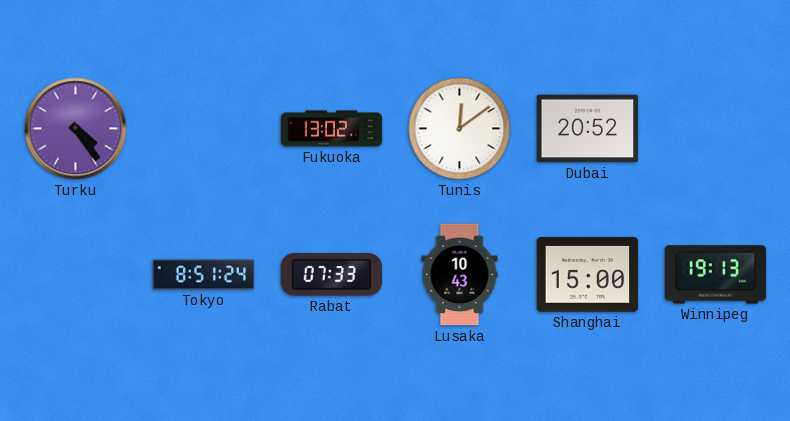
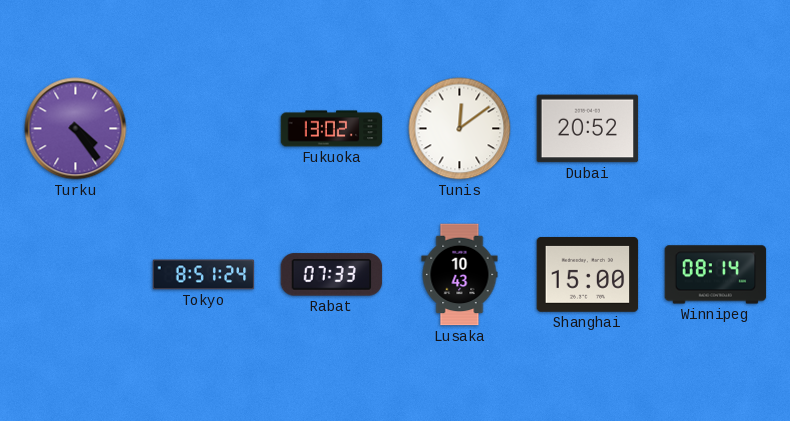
Winnipeg: 19:13 -> 08:14
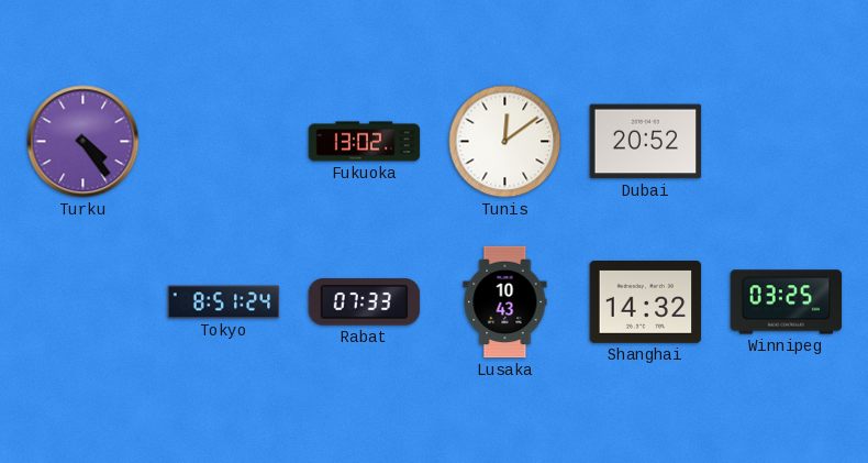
Shanghai: 15:00 -> 14:32
Winnipeg: 08:14 -> 03:25
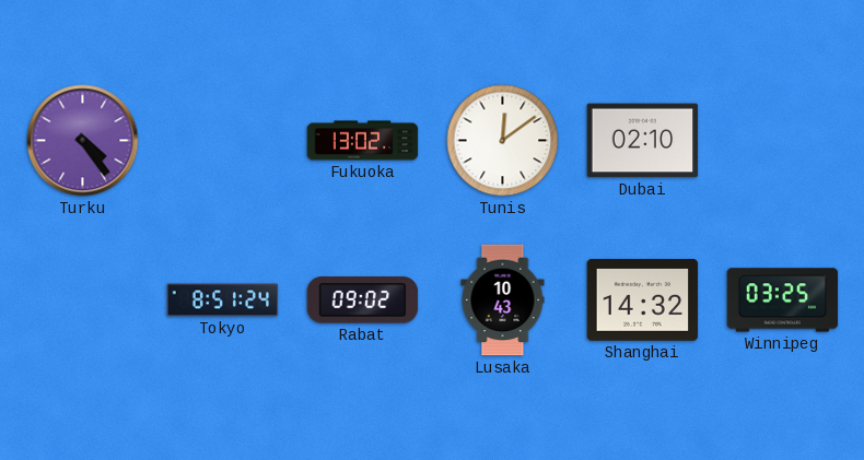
Dubai: 20:52 -> 02:10
Rabat: 07:33 -> 09:02
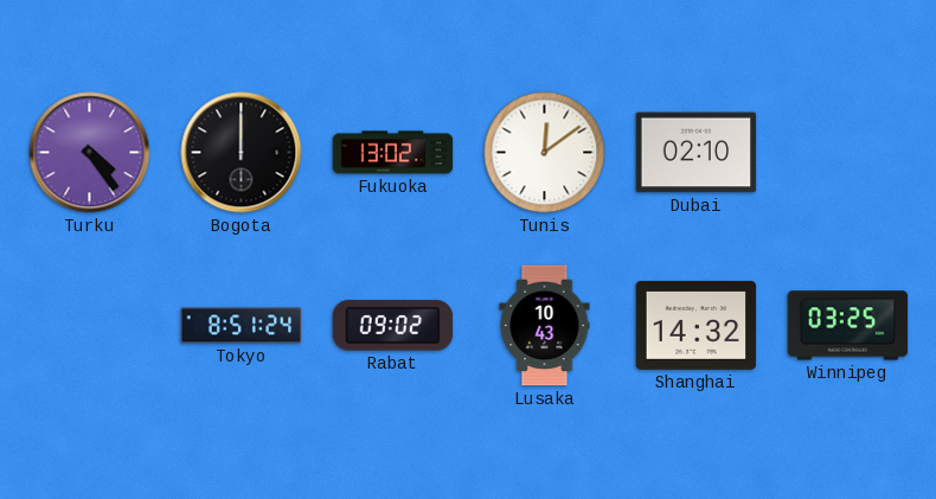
Bogota: none -> 12:00
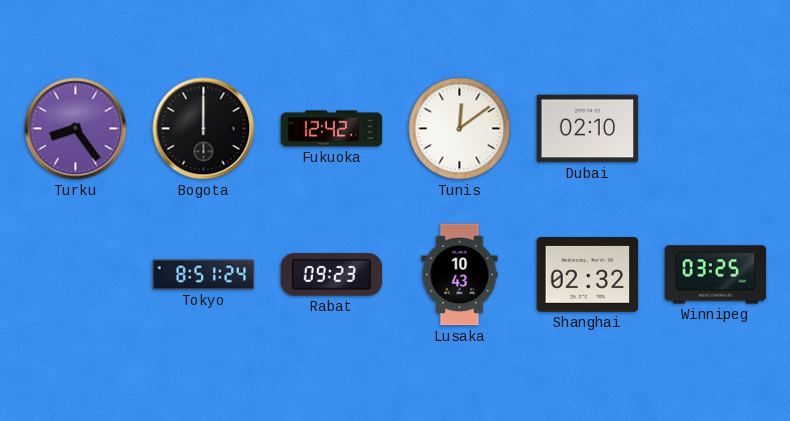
Turku: 4:24 -> 8:24
Fukuoka: 13:02 -> 12:42
Rabat: 09:02 -> 09:23
Shanghai: 14:32 -> 02:32
